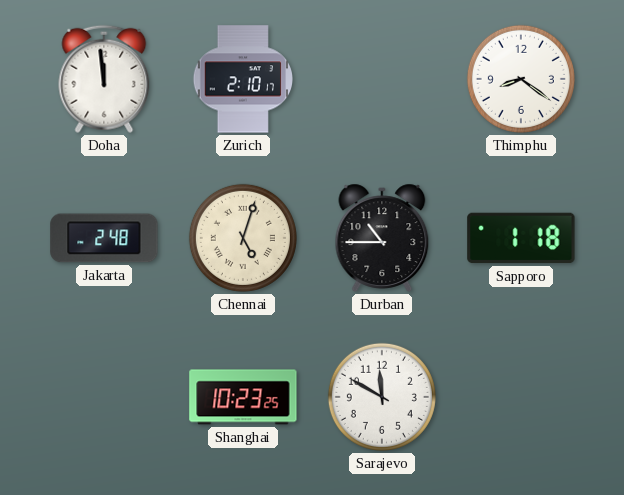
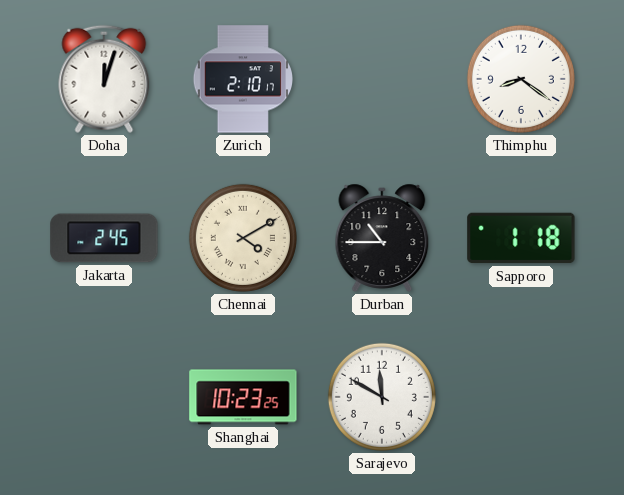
Doha: 11:59 -> 12:03
Jakarta: 2:48 -> 2:45
Chennai: 5:03 -> 4:10
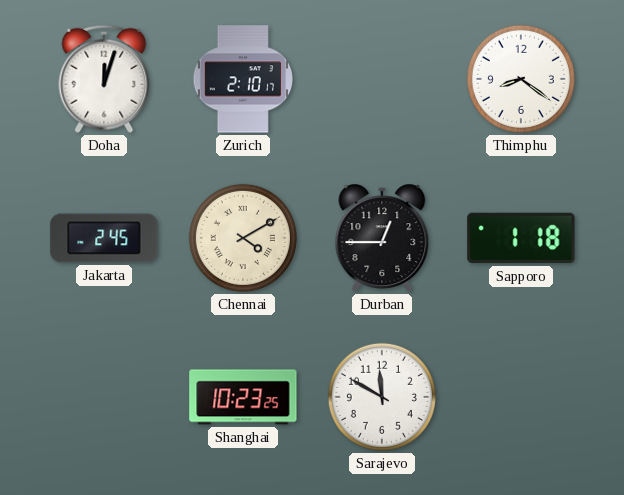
Durban: 10:45 -> 12:45
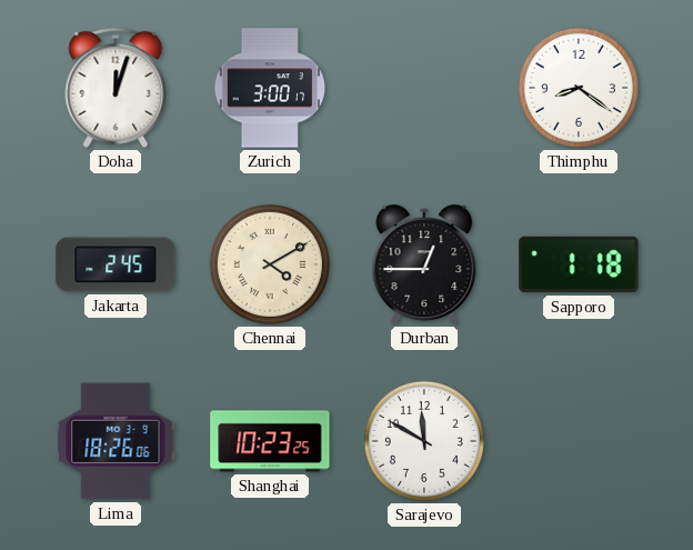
Zurich: 2:10 -> 3:00
Lima: none -> 18:26
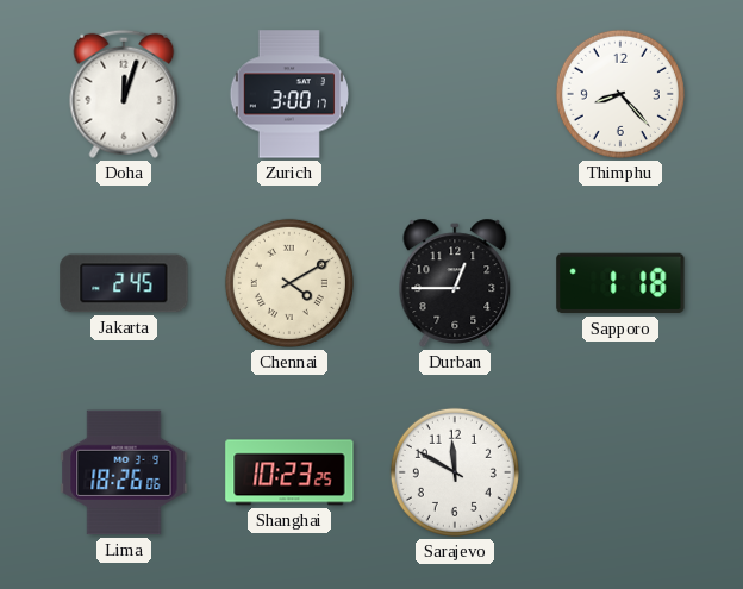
Thimphu: 8:21 -> 8:23
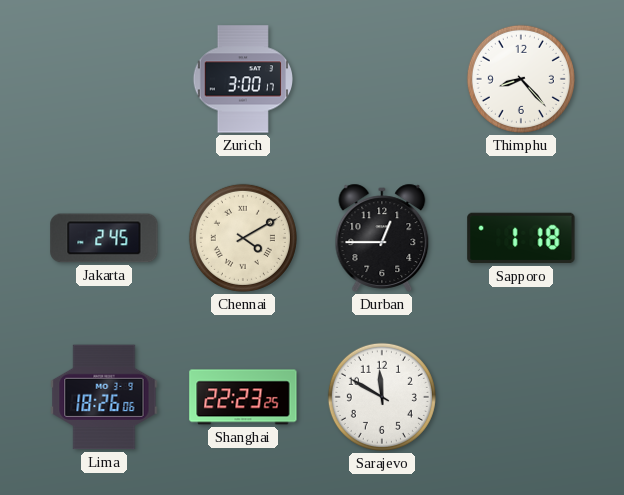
Doha: 12:03 -> none
Shanghai: 10:23 -> 22:23
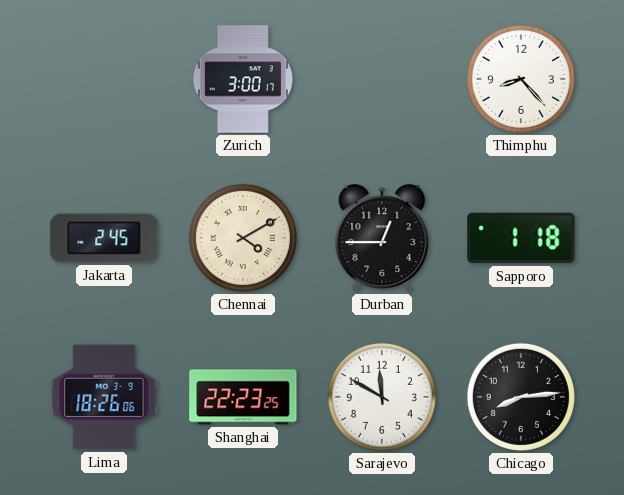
Chicago: none -> 8:14
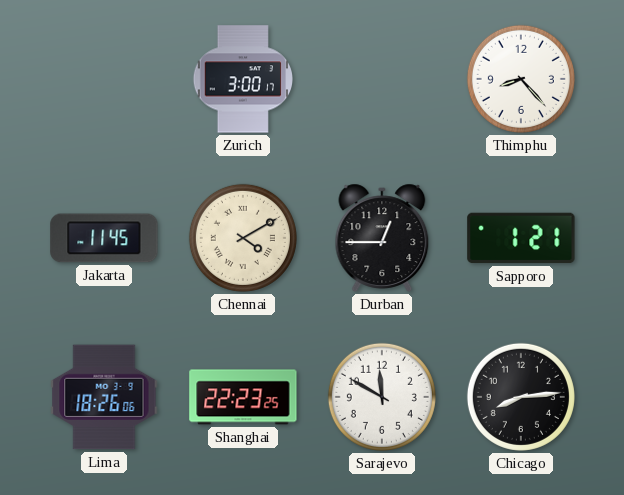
Jakarta: 2:45 -> 11:45
Sapporo: 1:18 -> 1:21
